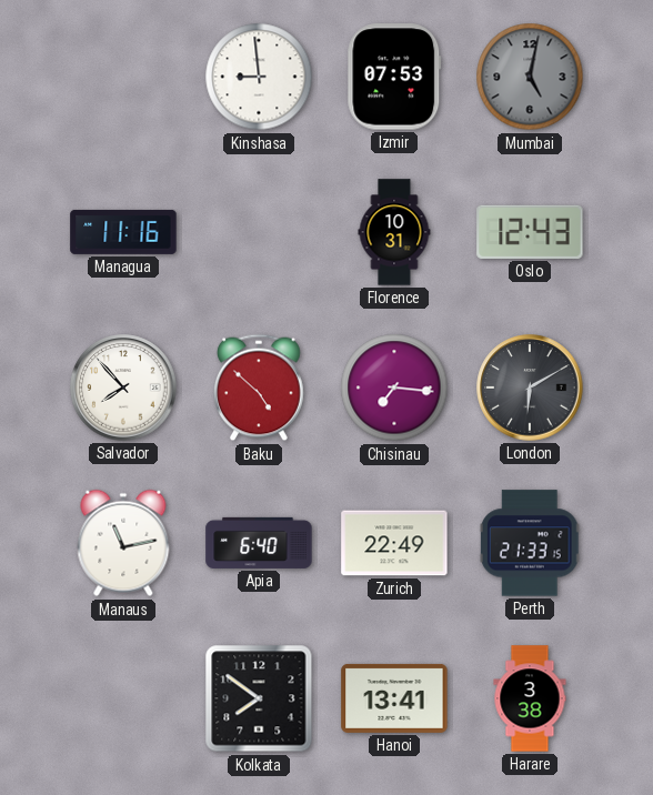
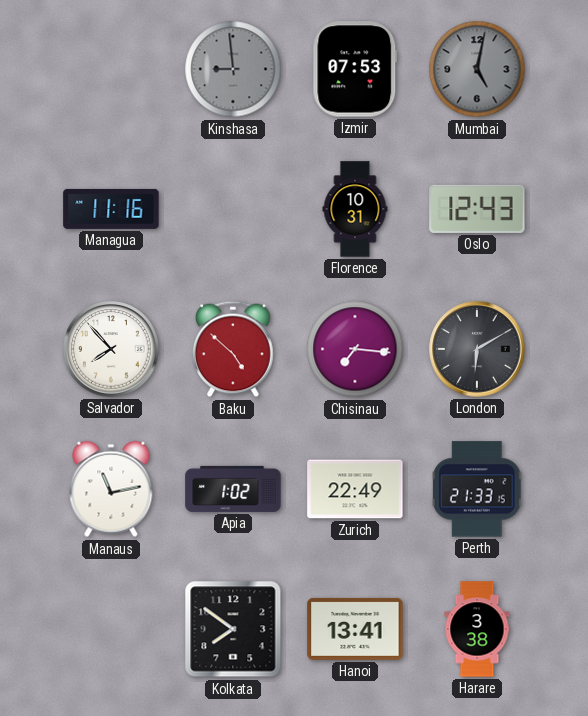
Kinshasa dial: white -> grey
Apia: 6:40 -> 1:02
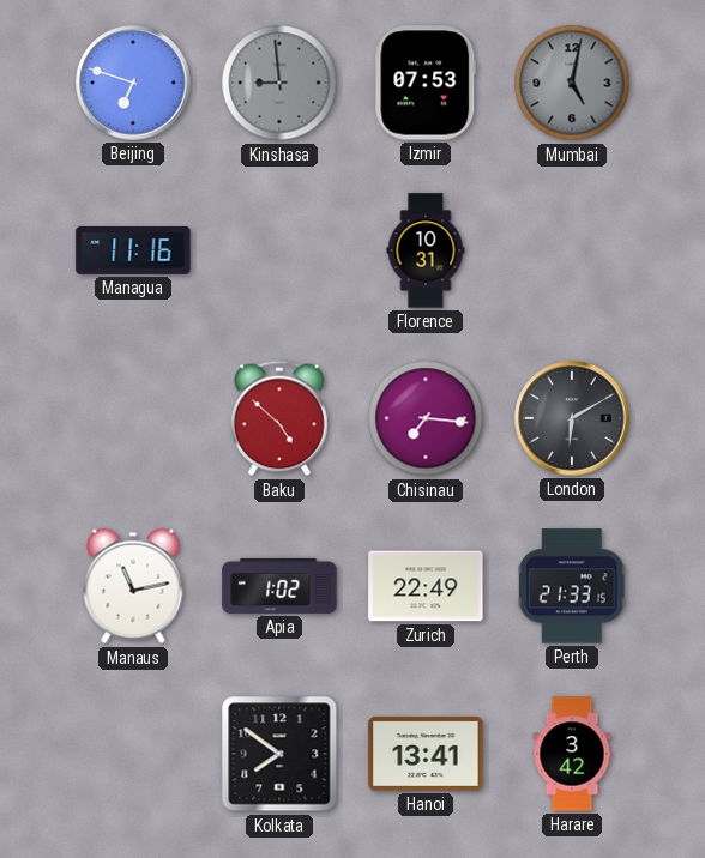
Beijing: none -> 6:48
Oslo: 12:43 -> none
Salvador: 7:53 -> none
Harare: 3:38 -> 3:42
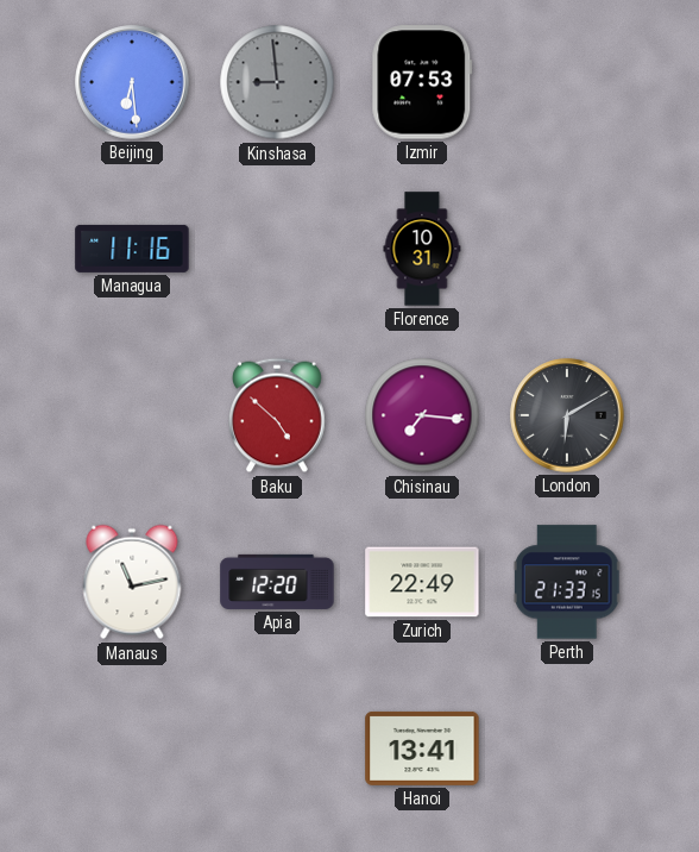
Beijing: 6:48 -> 6:29
Mumbai: 5:02 -> none
Apia: 1:02 -> 12:20
Kolkata: 7:51 -> none
Harare: 3:42 -> none
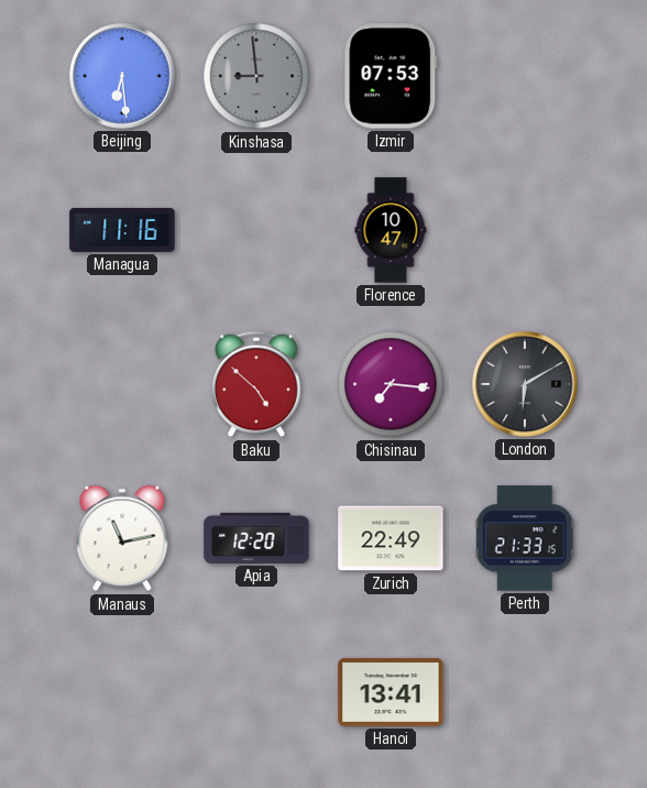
Florence: 10:31 -> 10:47
